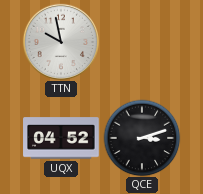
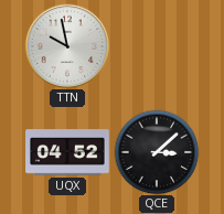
QCE: 3:12 -> 3:08
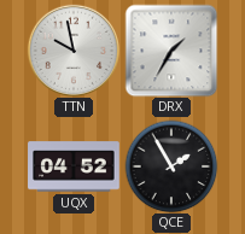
DRX: none -> 1:35
QCE: 3:08 -> 1:55
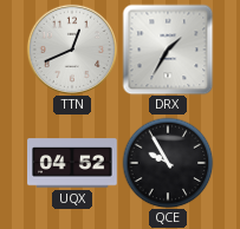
TTN: 9:58 -> 12:41
QCE: 1:55 -> 9:55
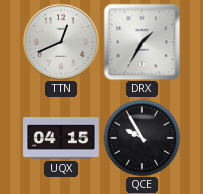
UQX: 04:52 -> 04:15
